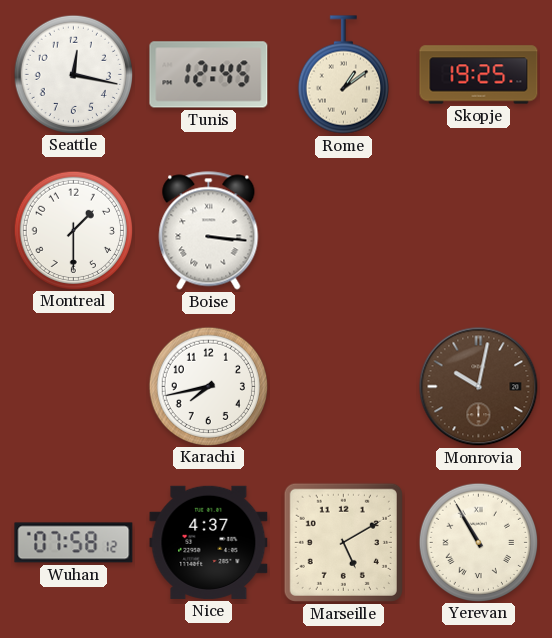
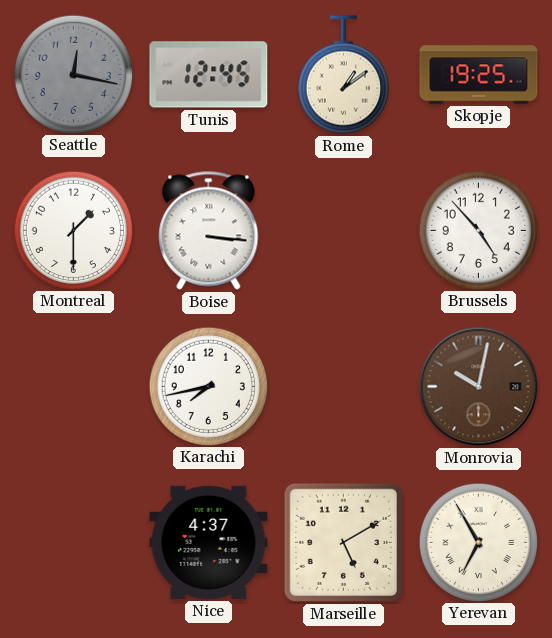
Seattle dial: white -> grey
Brussels: none -> 4:53
Wuhan: 07:58 -> none
Yerevan: 10:55 -> 6:55
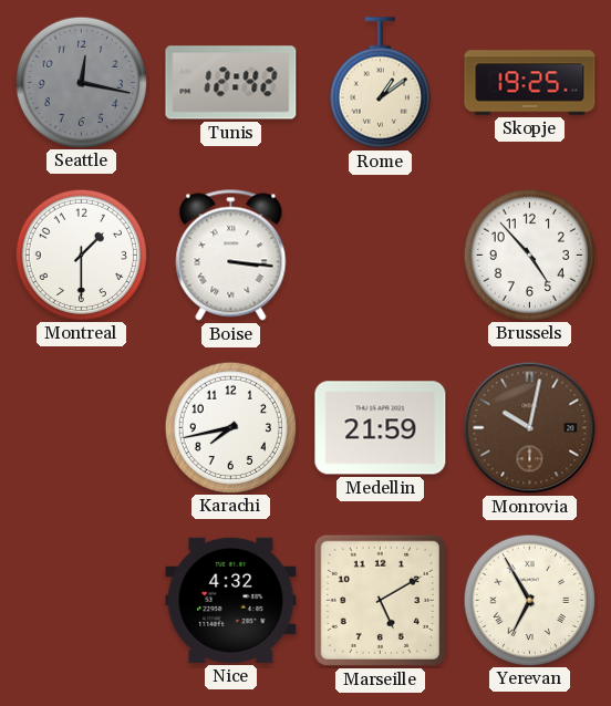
Tunis: 12:45 -> 12:42
Medellin: none -> 21:59
Nice: 4:37 -> 4:32
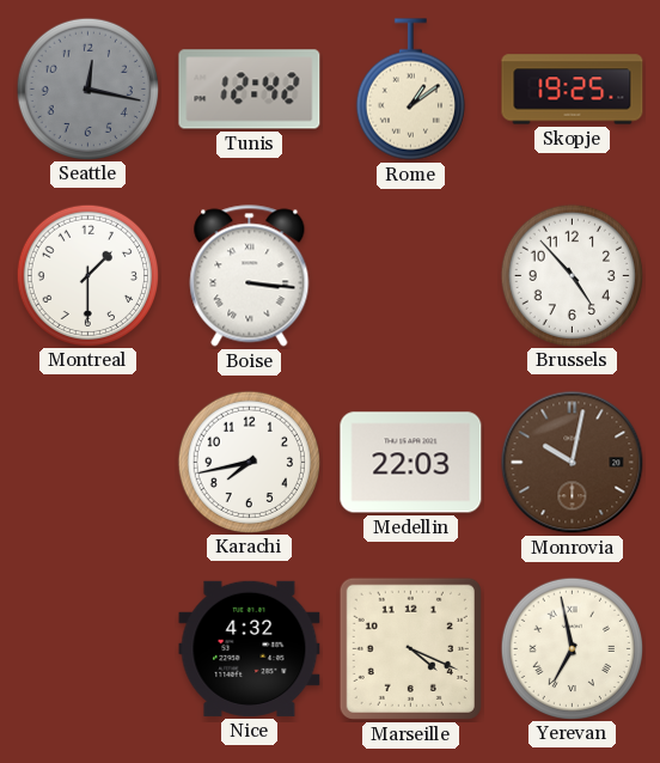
Medellin: 21:59 -> 22:03
Marseille: 5:10 -> 4:19
Yerevan: 6:55 -> 6:58
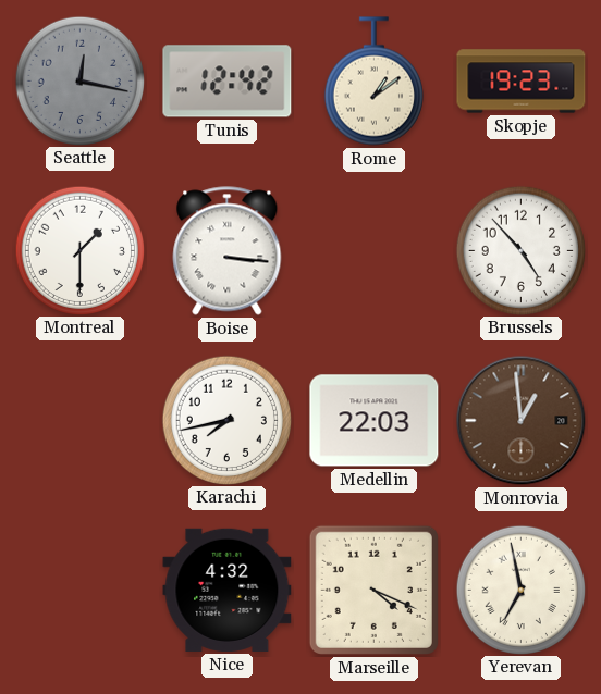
Skopje: 19:25 -> 19:23
Monrovia: 10:02 -> 12:59
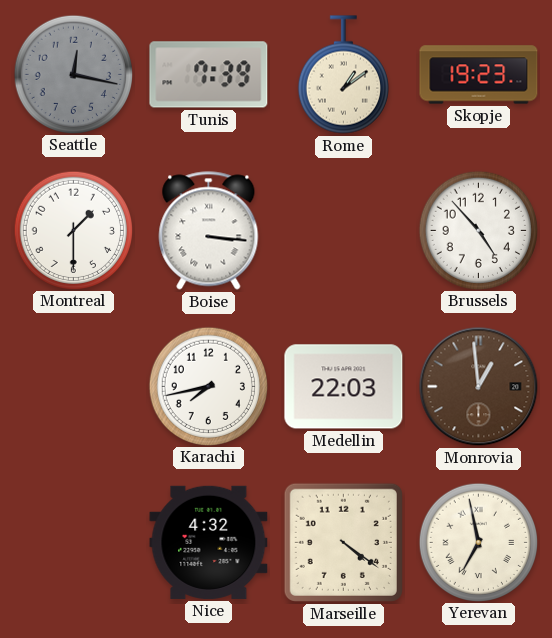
Tunis: 12:42 -> 7:39
Marseille: 4:19 -> 4:21
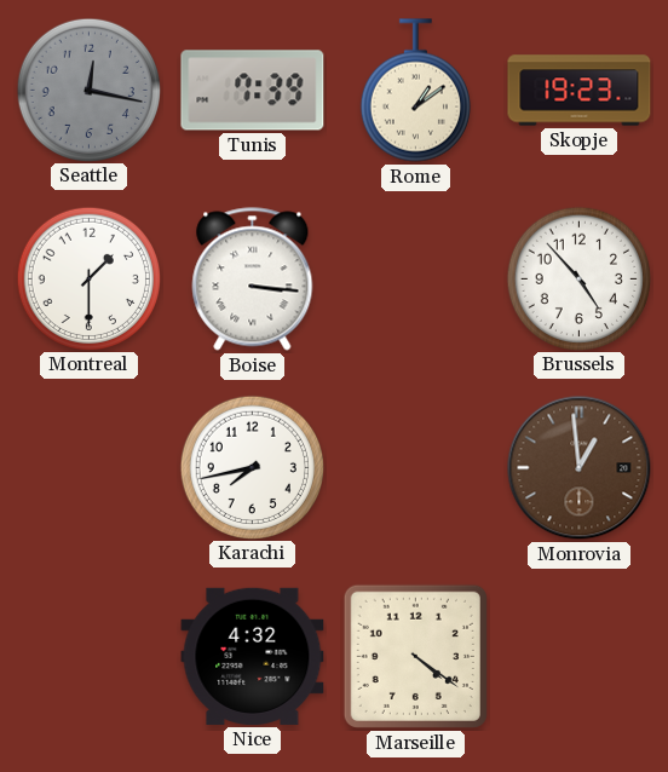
Medellin: 22:03 -> none
Yerevan: 6:58 -> none
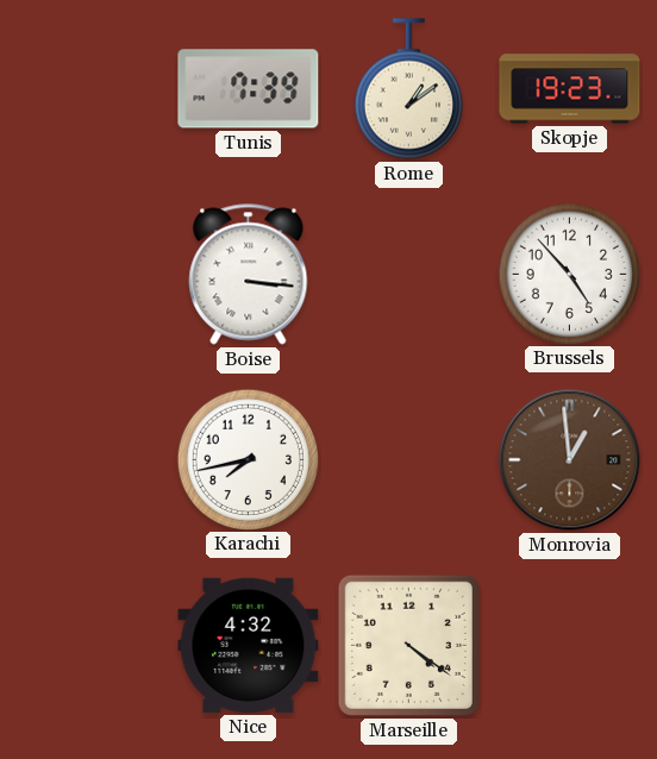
Seattle: 12:17 -> none
Montreal: 1:30 -> none
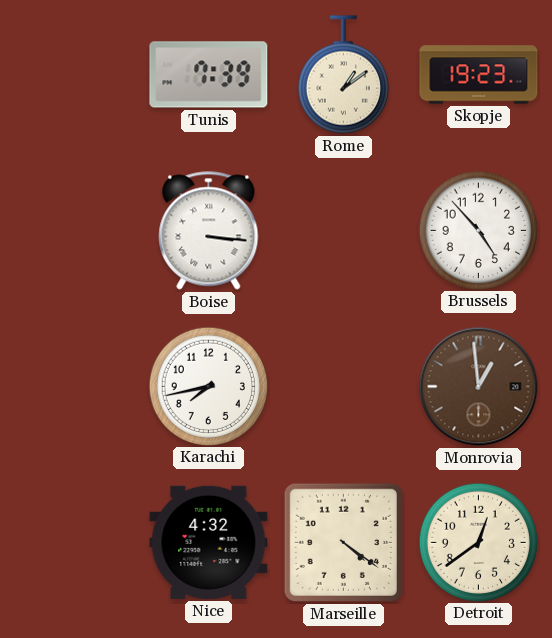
Detroit: none -> 12:39
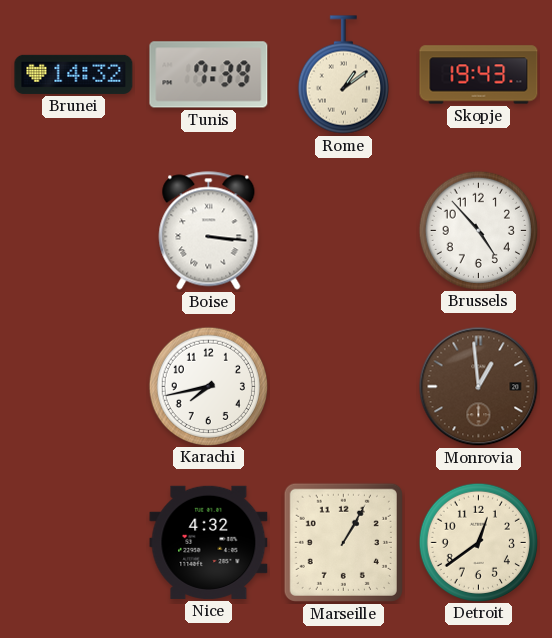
Brunei: none -> 14:32
Skopje: 19:23 -> 19:43
Marseille: 4:21 -> 1:05
